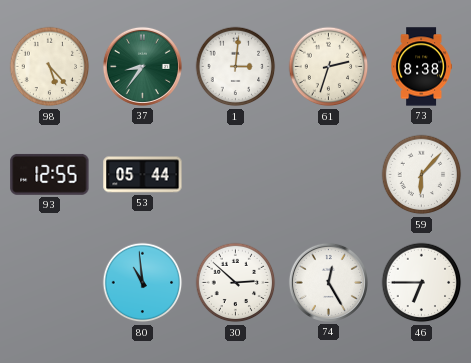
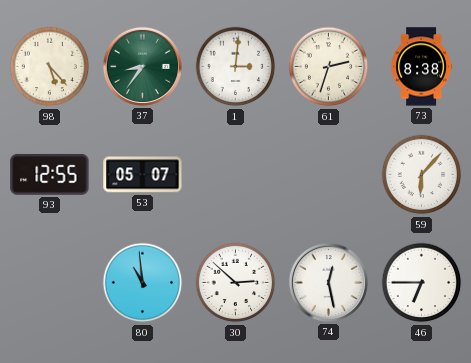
53: 05:44 -> 05:07
74: 12:25 -> 12:28
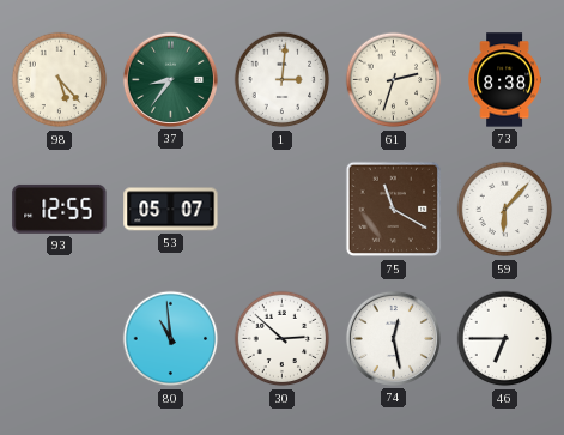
75: none -> 11:20
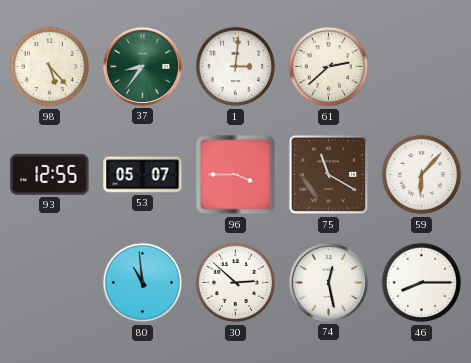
61: 2:33 -> 2:38
73: 8:38 -> none
96: none -> 3:45
46: 6:45 -> 8:15
